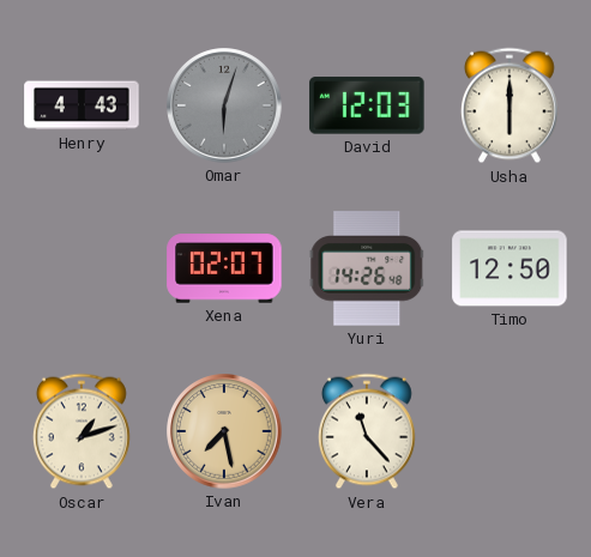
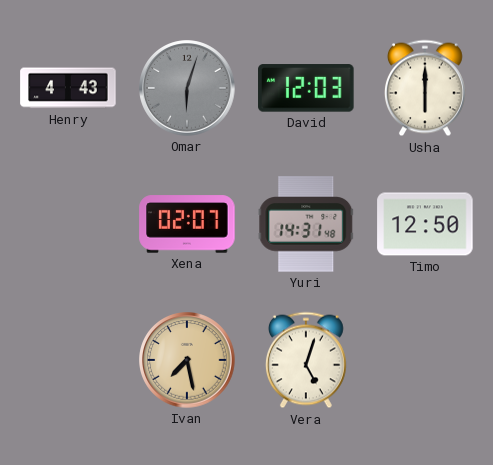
Yuri: 14:26 -> 14:31
Oscar: 1:12 -> none
Vera: 11:23 -> 5:03
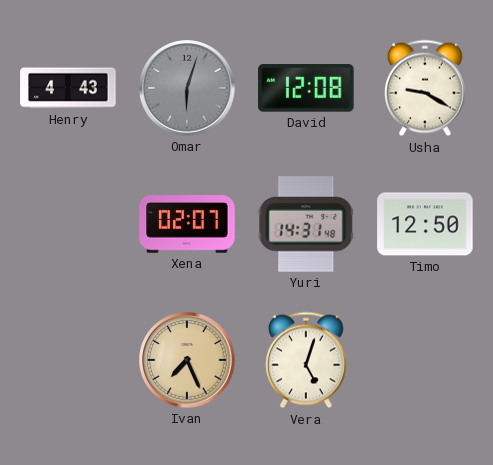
David: 12:03 -> 12:08
Usha: 6:00 -> 9:20
Ivan: 7:28 -> 7:26
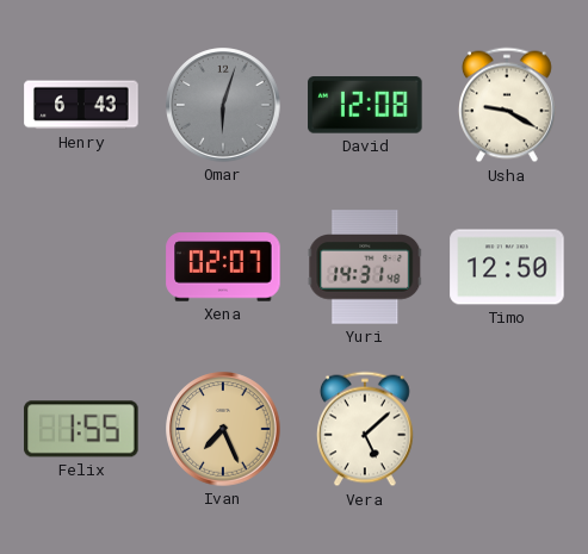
Henry: 4:43 -> 6:43
Felix: none -> 1:55
Vera: 5:03 -> 5:08
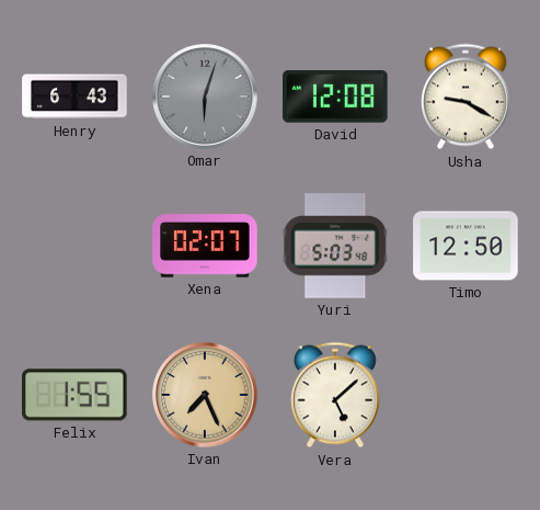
Yuri: 14:31 -> 5:03
